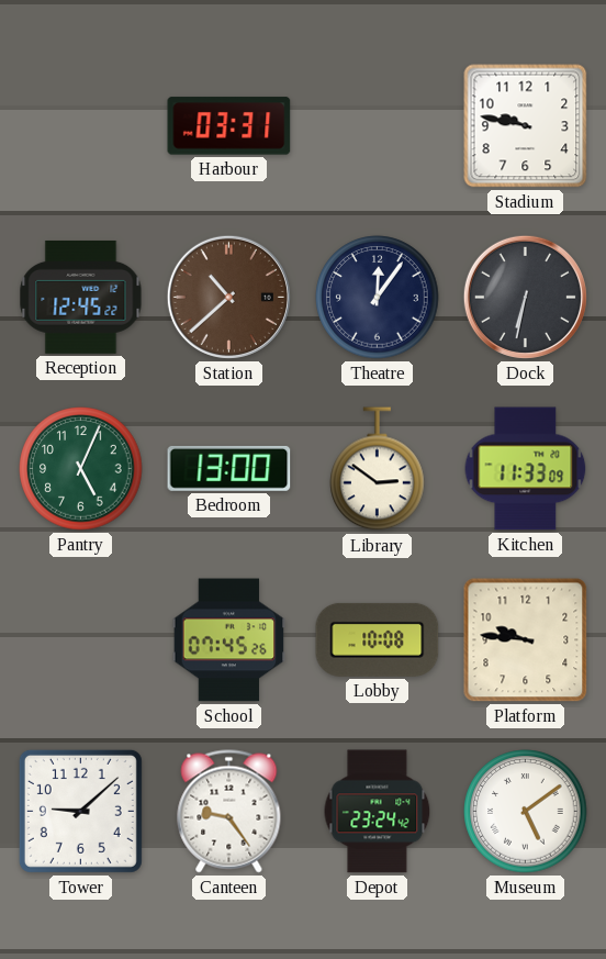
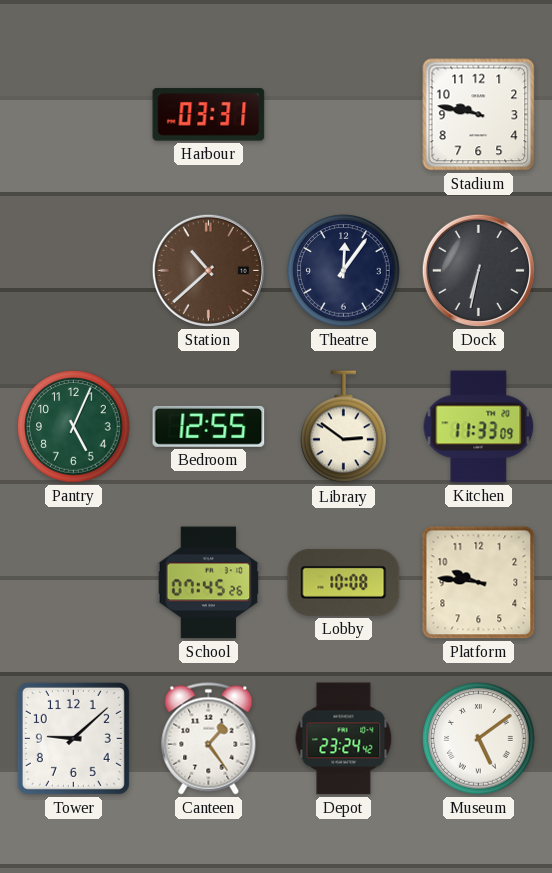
Reception: 12:45 -> none
Bedroom: 13:00 -> 12:55
Canteen: 9:24 -> 1:24
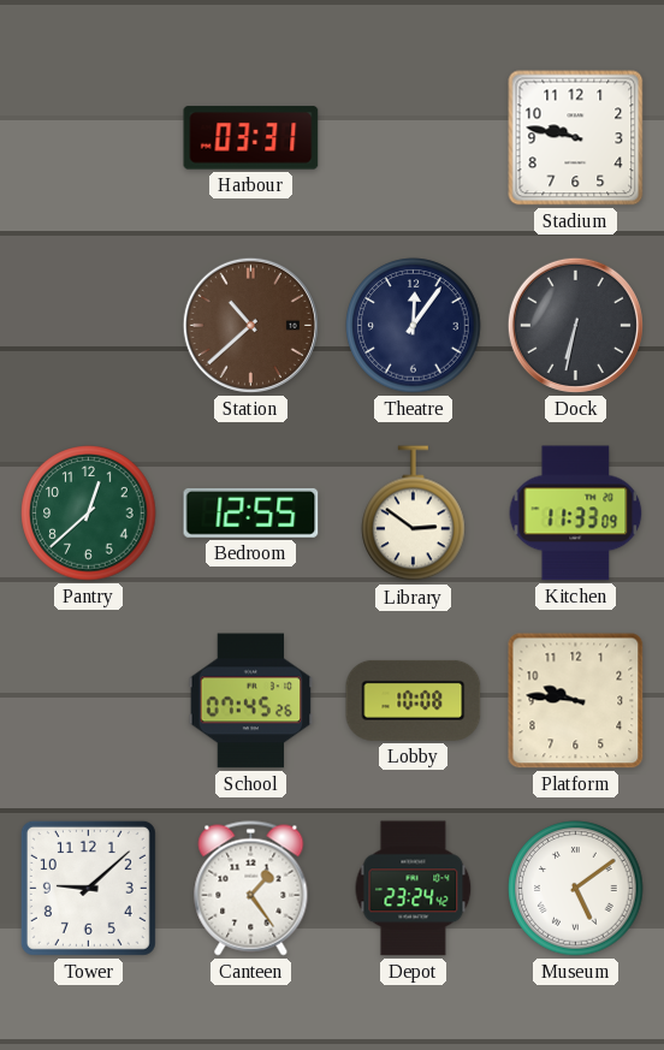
Pantry: 5:04 -> 12:38
